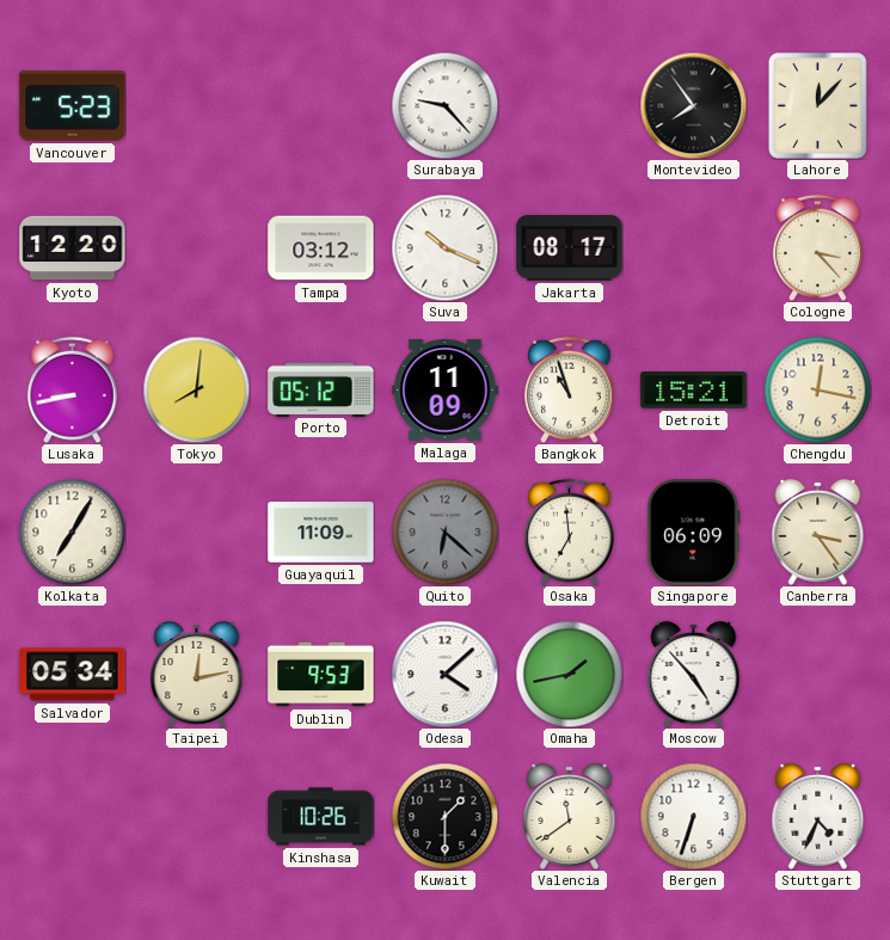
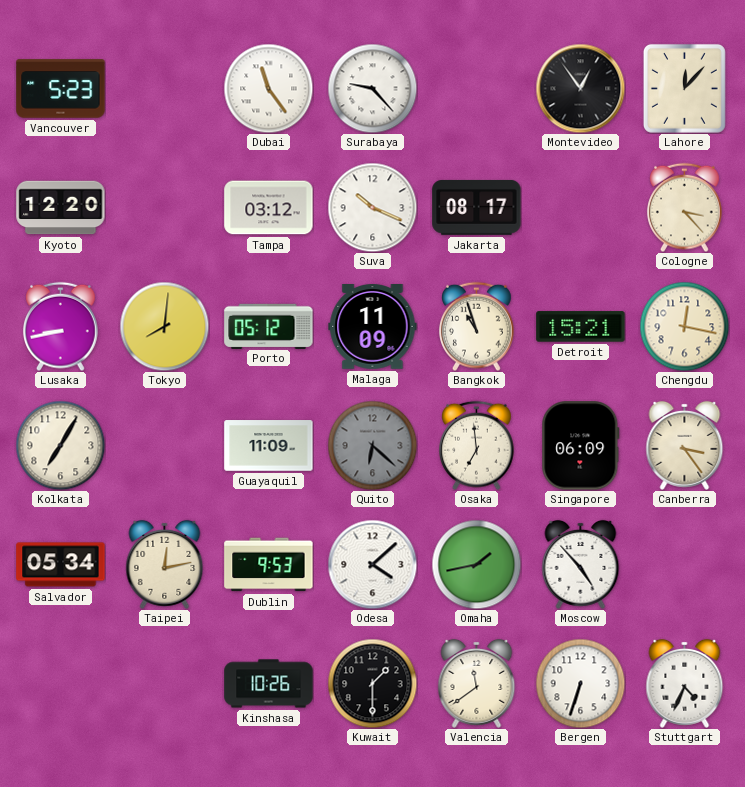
Dubai: none -> 11:24
Montevideo: 7:54 -> 12:54
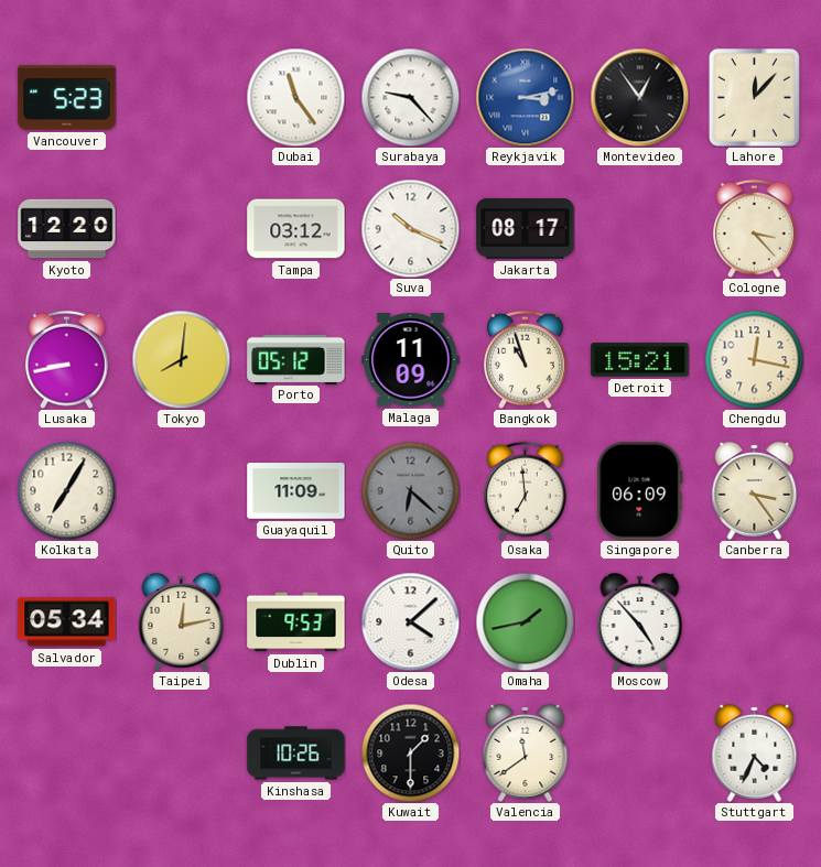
Reykjavik: none -> 3:13
Bergen: 6:33 -> none
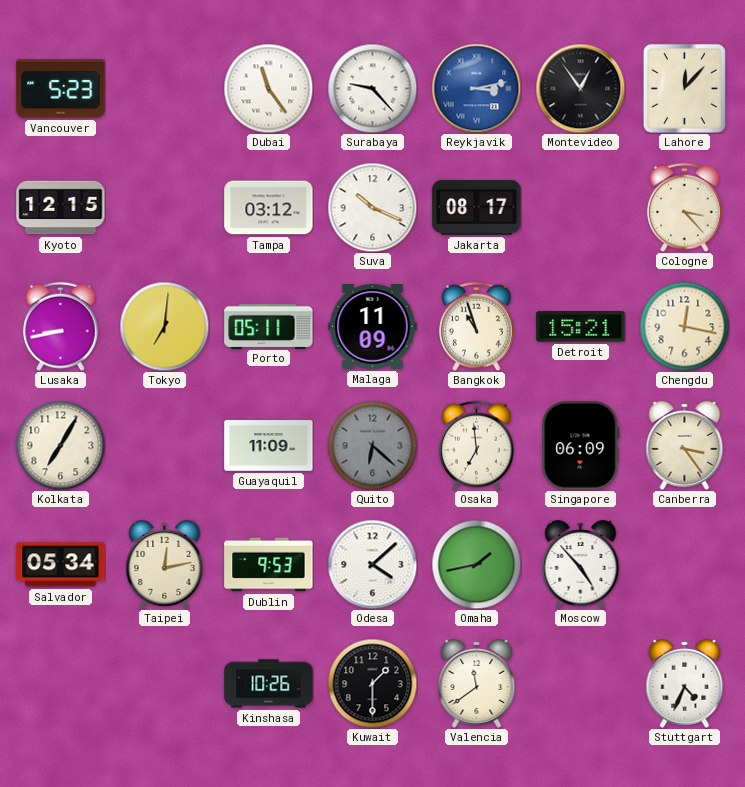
Kyoto: 12:20 -> 12:15
Tokyo: 8:01 -> 7:01
Porto: 05:12 -> 05:11
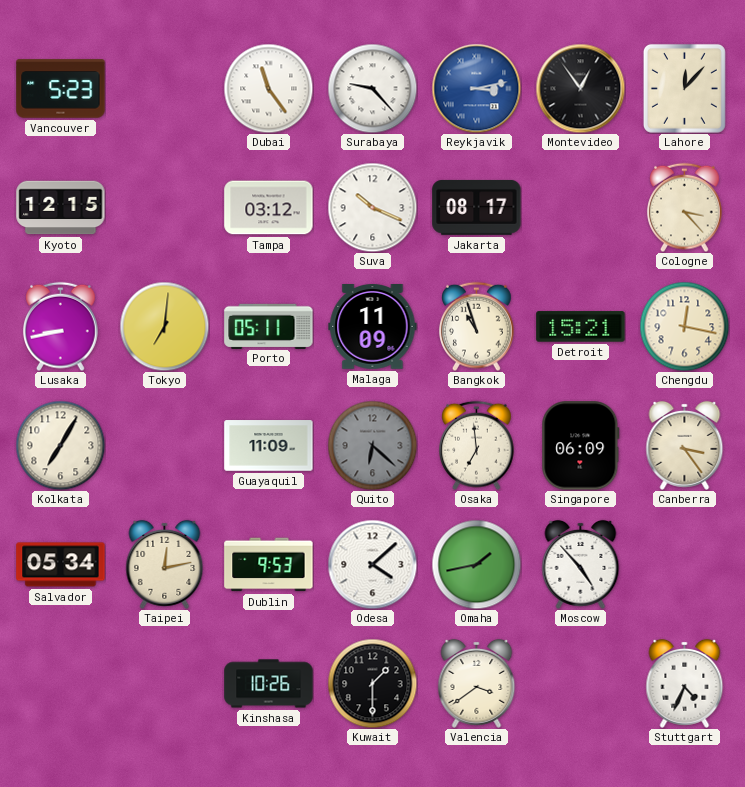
Valencia: 11:39 -> 3:39
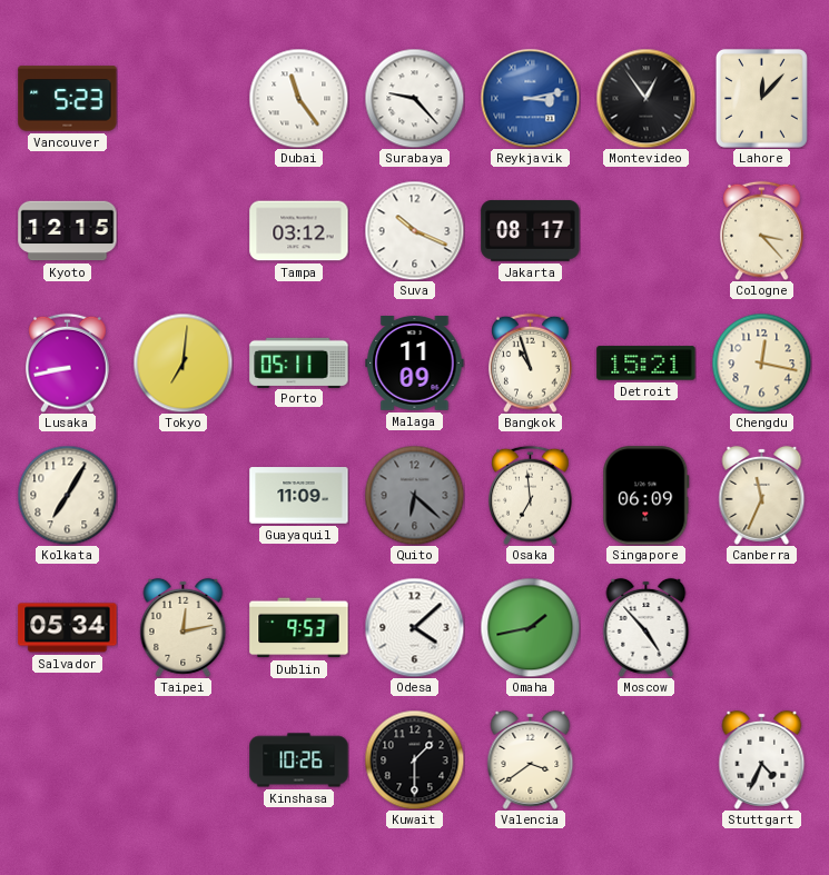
Canberra: 3:24 -> 11:34
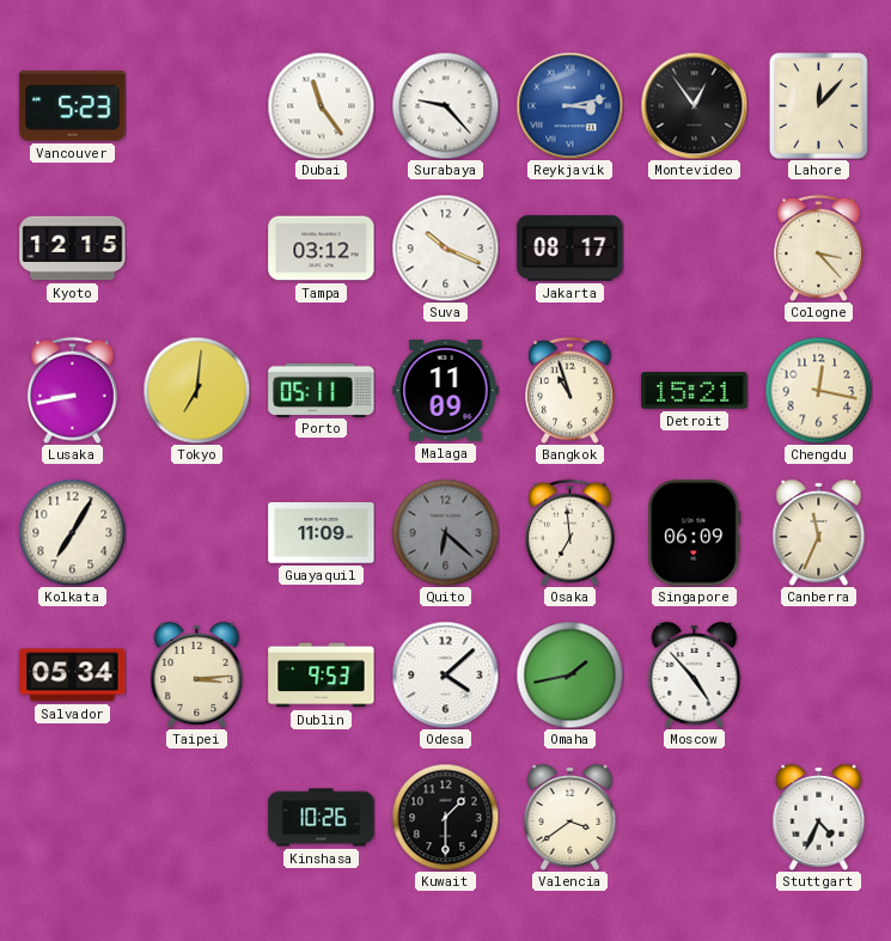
Taipei: 12:13 -> 3:14
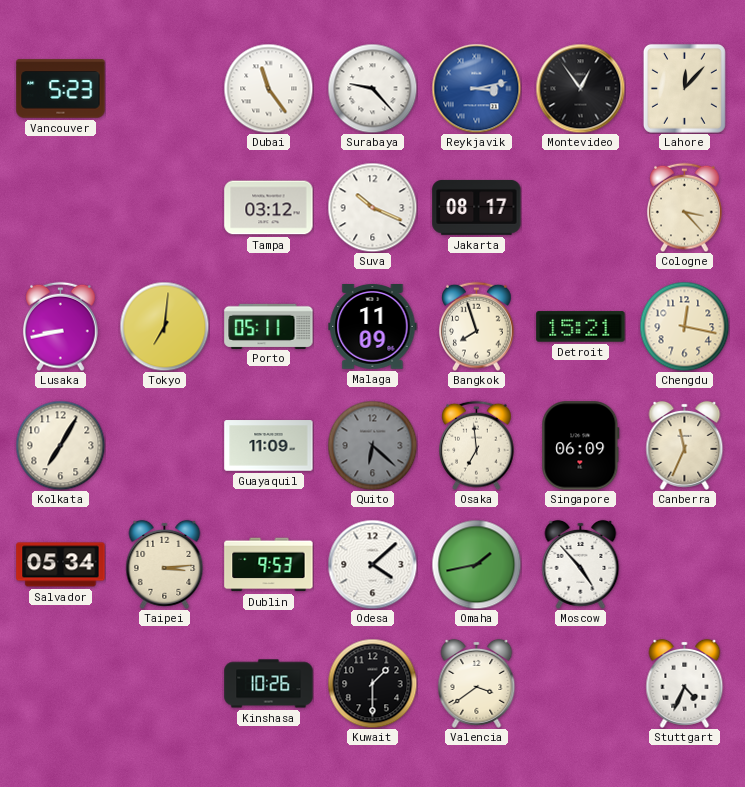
Kyoto: 12:15 -> none
Bangkok: 10:57 -> 7:57
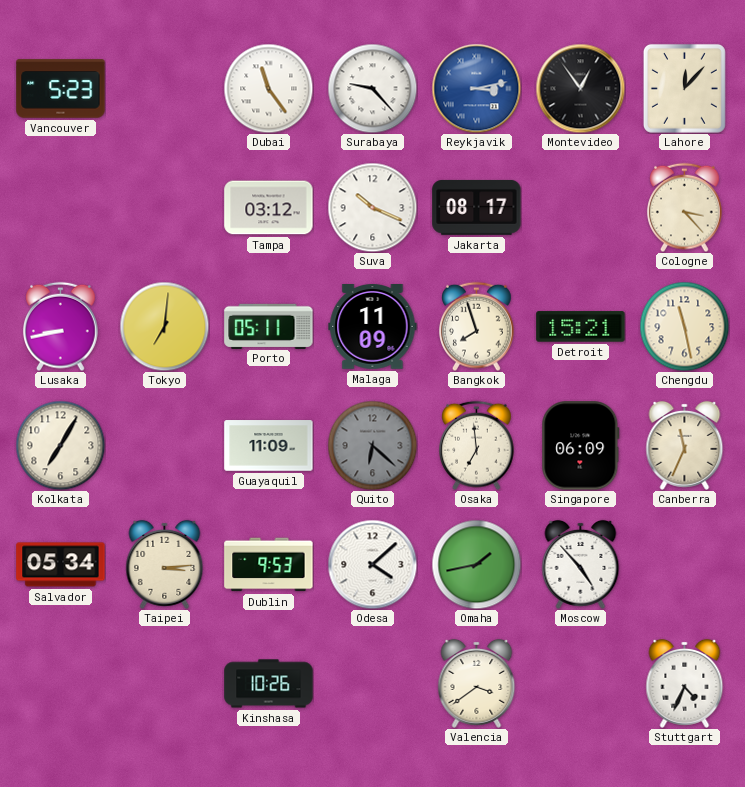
Chengdu: 12:17 -> 11:28
Kuwait: 1:30 -> none
